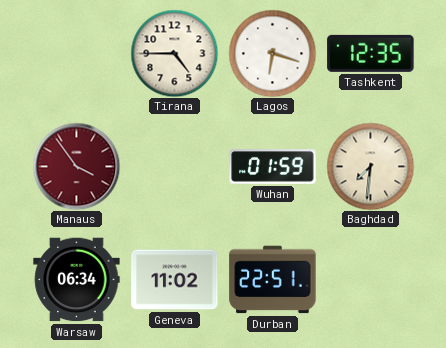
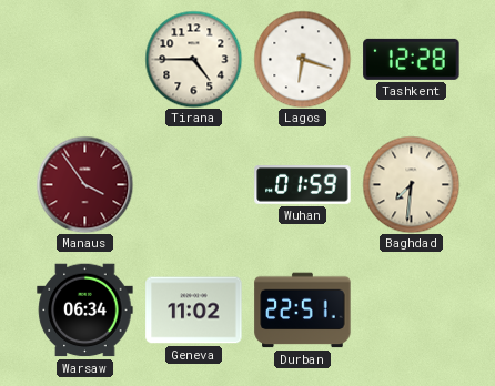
Tashkent: 12:35 -> 12:28
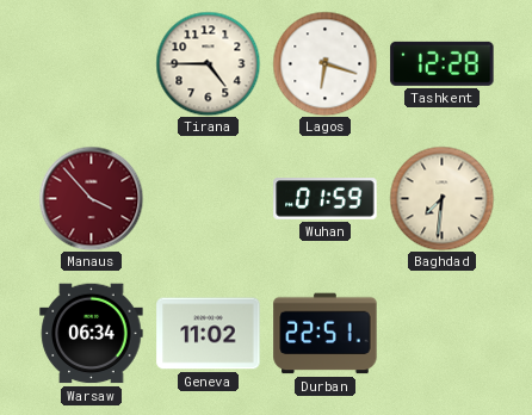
Manaus: 3:54 -> 3:53
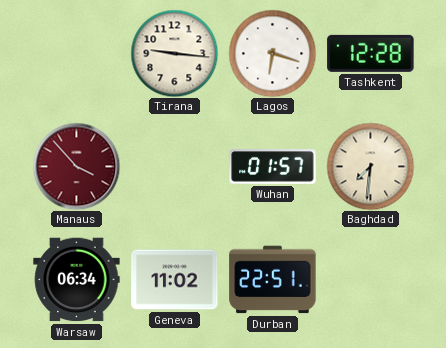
Tirana: 4:45 -> 9:16
Wuhan: 01:59 -> 01:57
